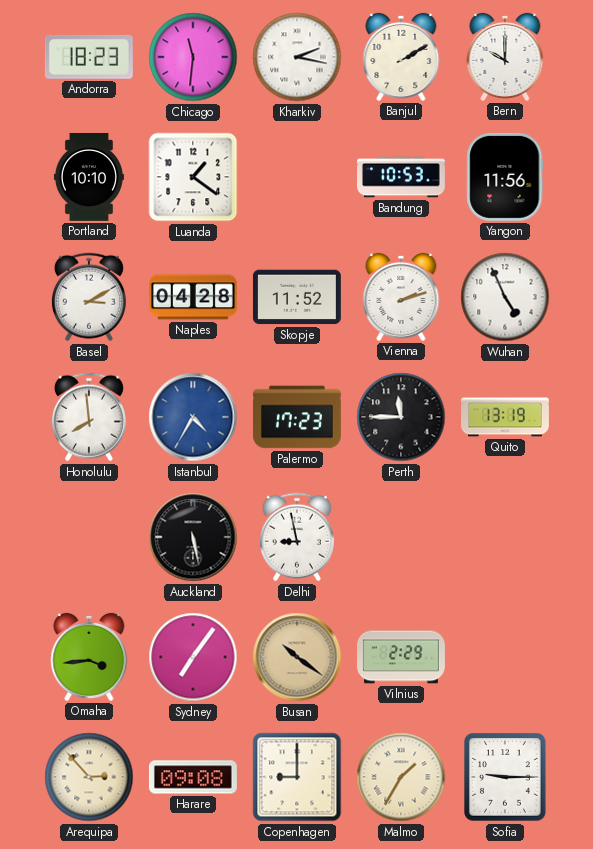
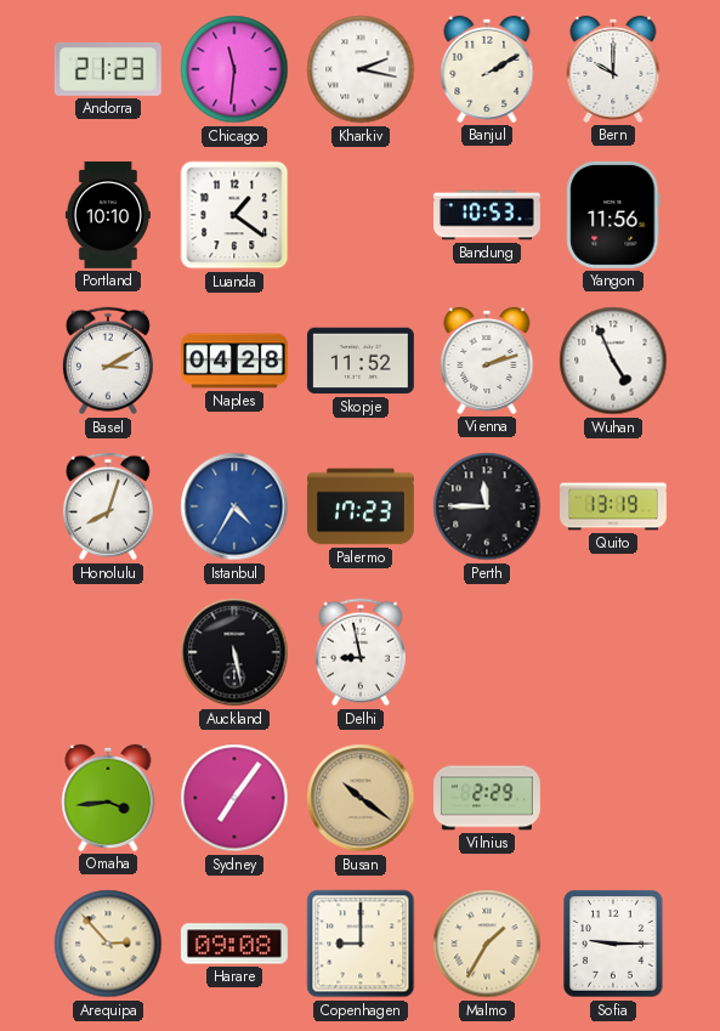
Andorra: 18:23 -> 21:23
Honolulu: 7:59 -> 8:03
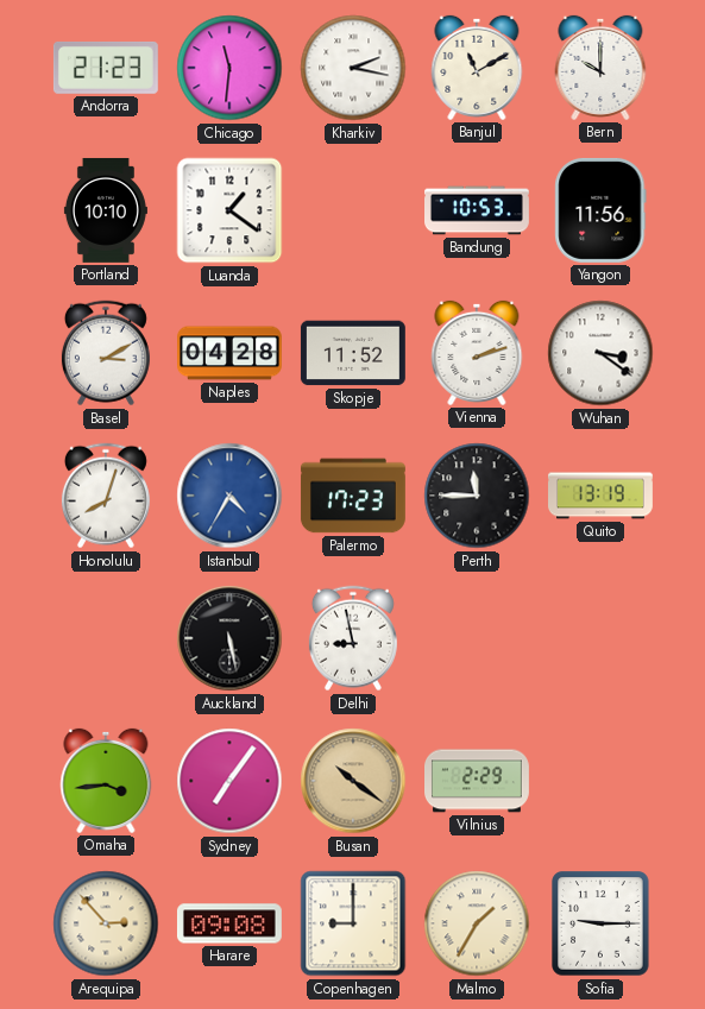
Banjul: 2:10 -> 11:10
Wuhan: 4:56 -> 3:21
